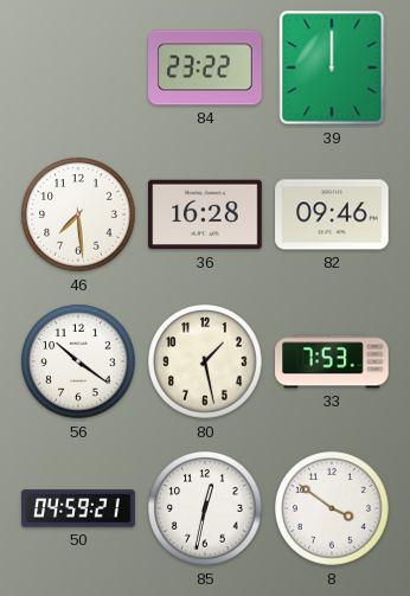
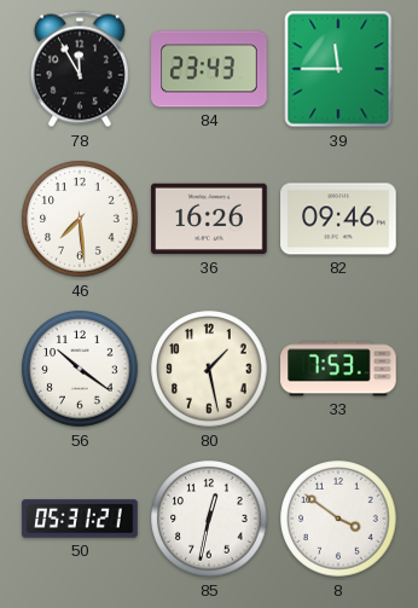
78: none -> 11:55
84: 23:22 -> 23:43
39: 12:00 -> 11:45
36: 16:28 -> 16:26
50: 04:59 -> 05:31
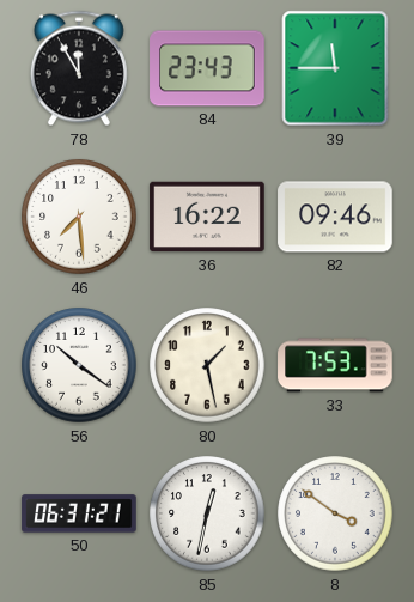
36: 16:26 -> 16:22
50: 05:31 -> 06:31
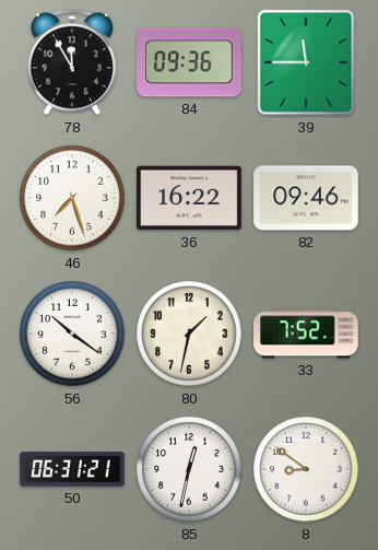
84: 23:43 -> 09:36
46: 7:29 -> 7:27
80: 1:28 -> 1:32
33: 7:53 -> 7:52
8: 3:51 -> 8:51
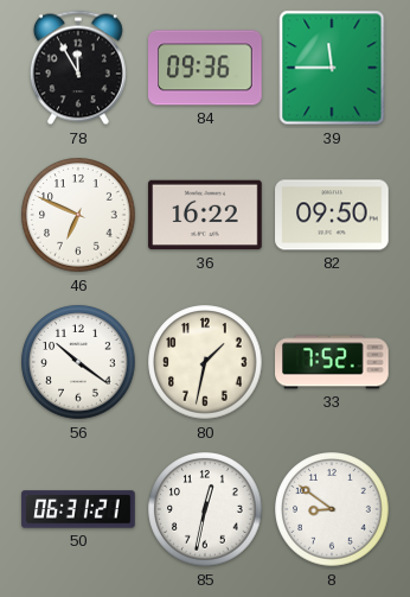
46: 7:27 -> 6:49
82: 09:46 -> 09:50
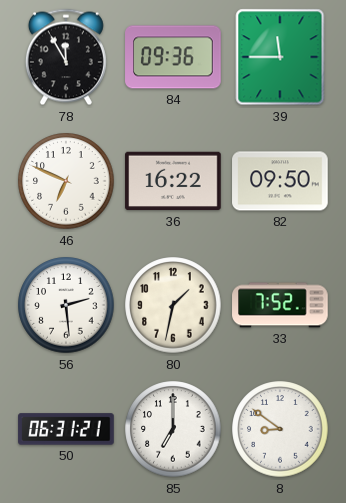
56: 10:21 -> 2:29
85: 12:32 -> 7:00
